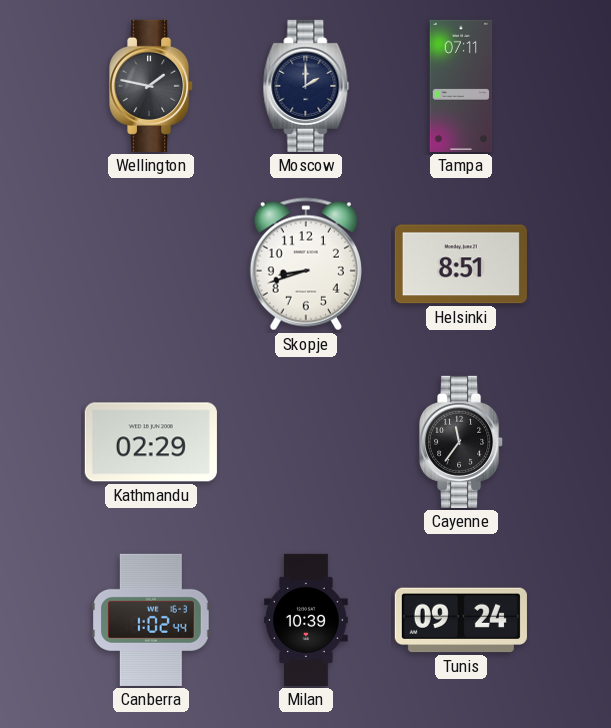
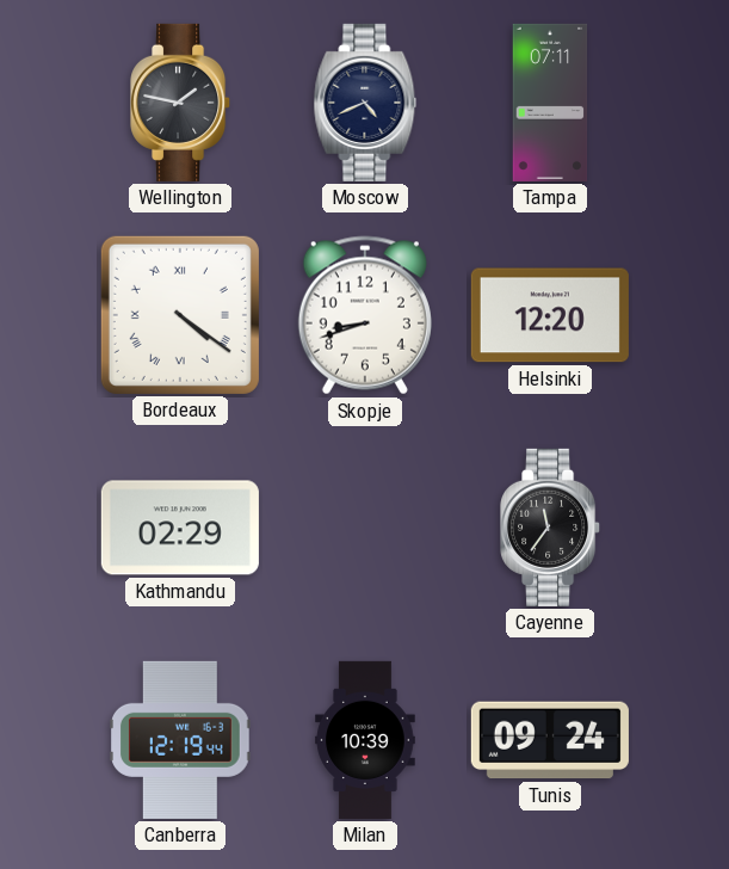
Moscow: 2:00 -> 4:41
Bordeaux: none -> 4:21
Helsinki: 8:51 -> 12:20
Canberra: 1:02 -> 12:19
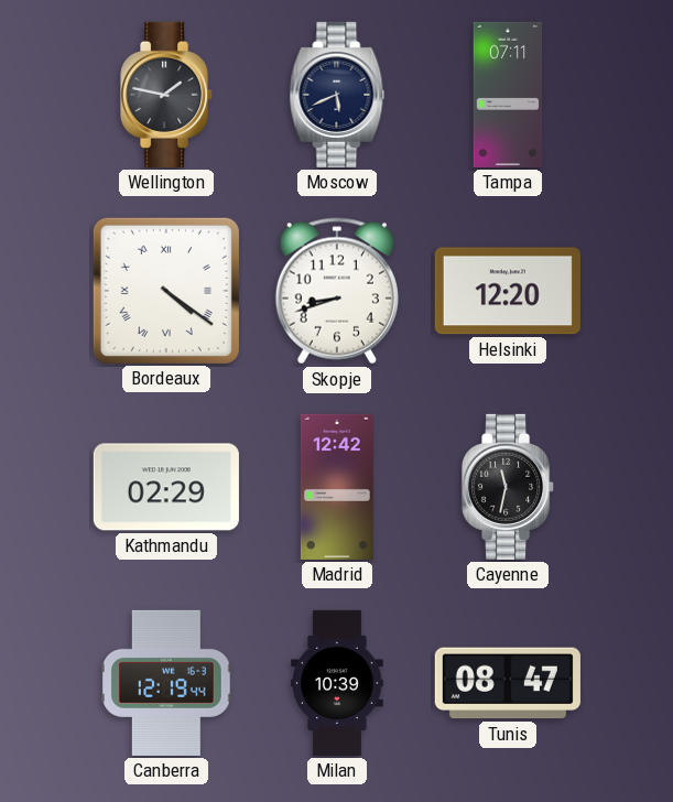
Moscow: 4:41 -> 5:41
Madrid: none -> 12:42
Cayenne: 11:36 -> 11:32
Tunis: 09:24 -> 08:47
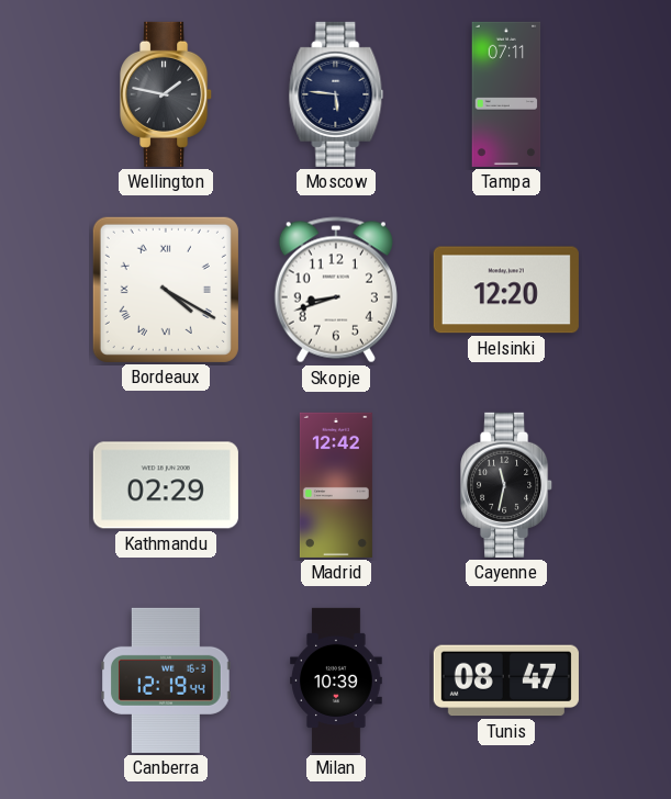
Moscow: 5:41 -> 5:46
Bordeaux: 4:21 -> 4:20
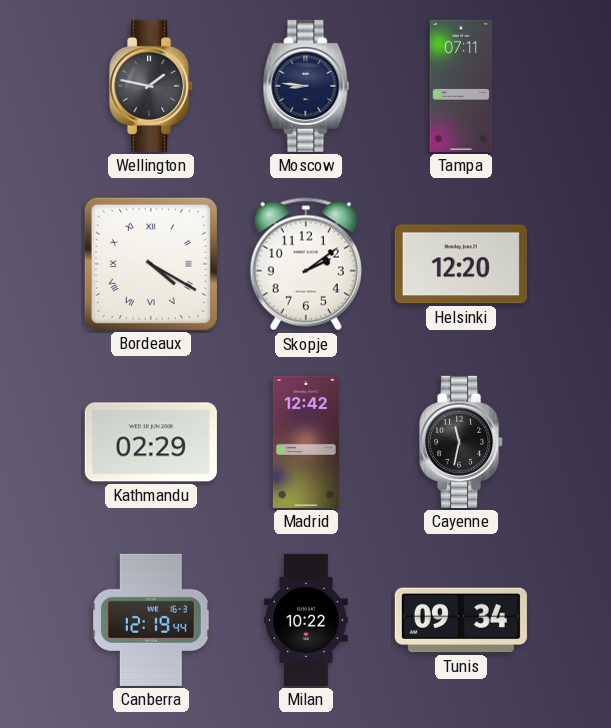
Moscow: 5:46 -> 8:46
Skopje: 8:42 -> 2:09
Milan: 10:39 -> 10:22
Tunis: 08:47 -> 09:34
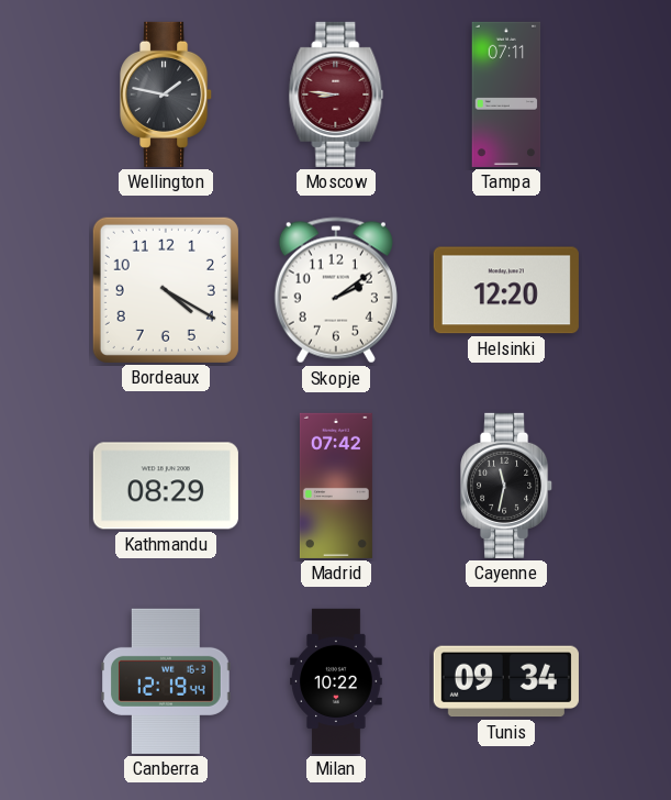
Moscow dial: navy -> burgundy
Bordeaux numerals: Roman -> Arabic
Kathmandu: 02:29 -> 08:29
Madrid: 12:42 -> 07:42
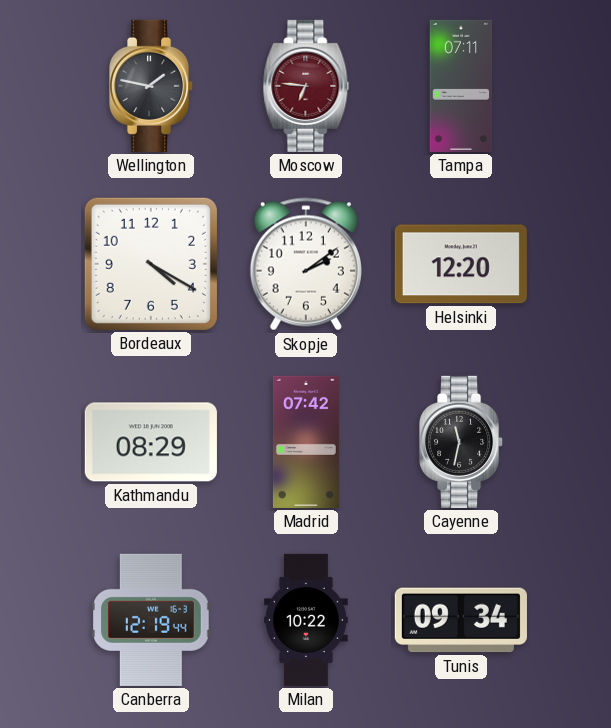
Moscow: 8:46 -> 6:46
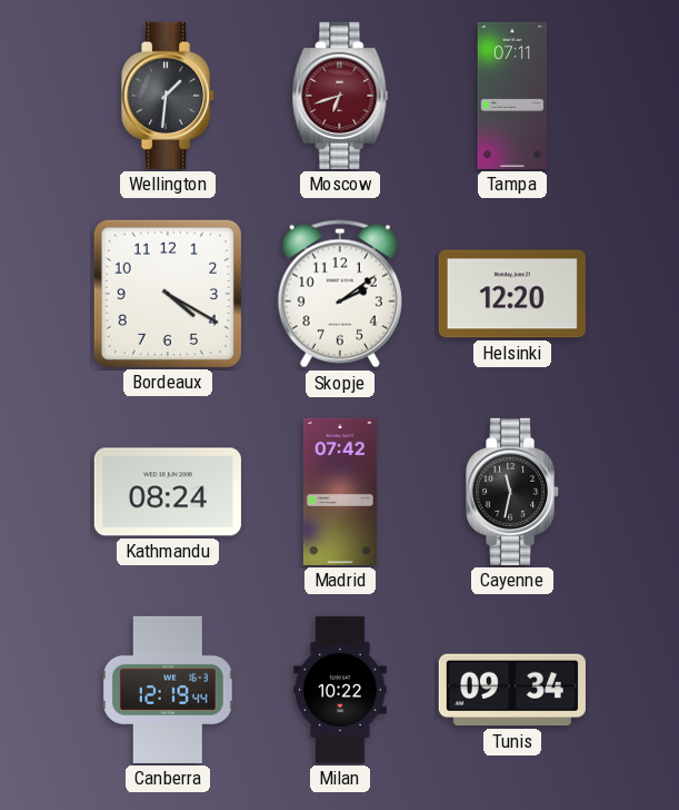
Wellington: 1:47 -> 1:31
Moscow: 6:46 -> 6:42
Kathmandu: 08:29 -> 08:24
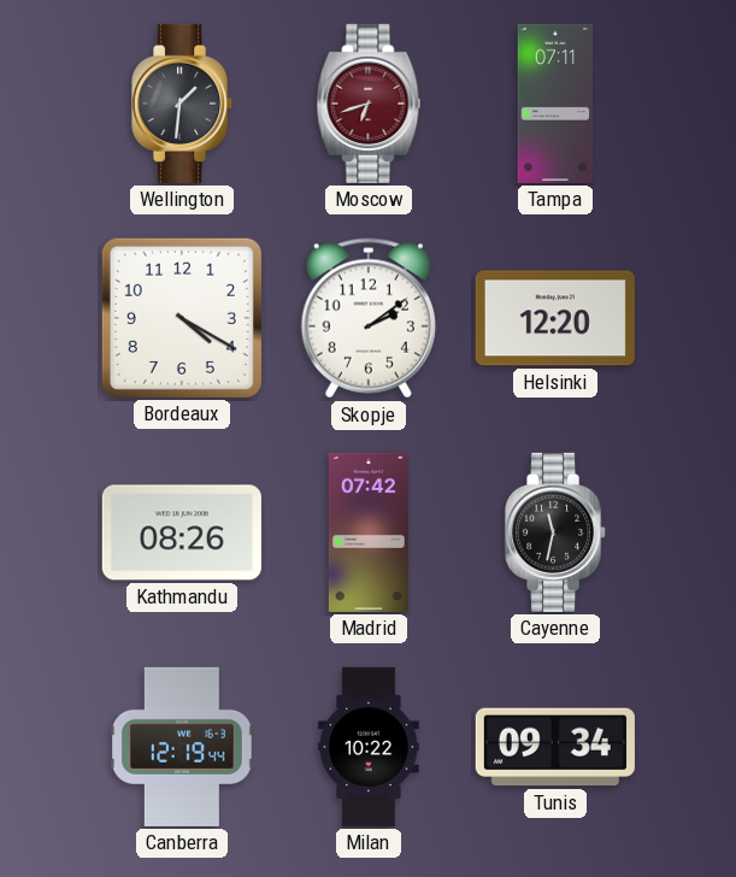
Kathmandu: 08:24 -> 08:26
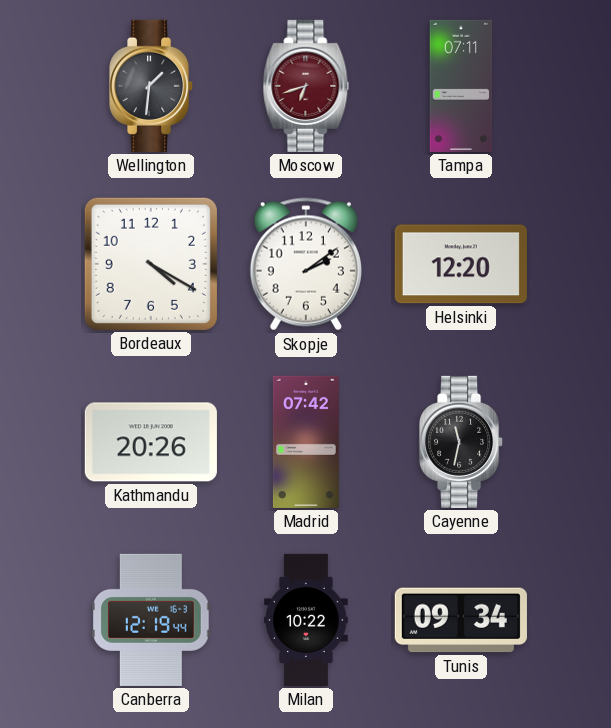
Kathmandu: 08:26 -> 20:26
